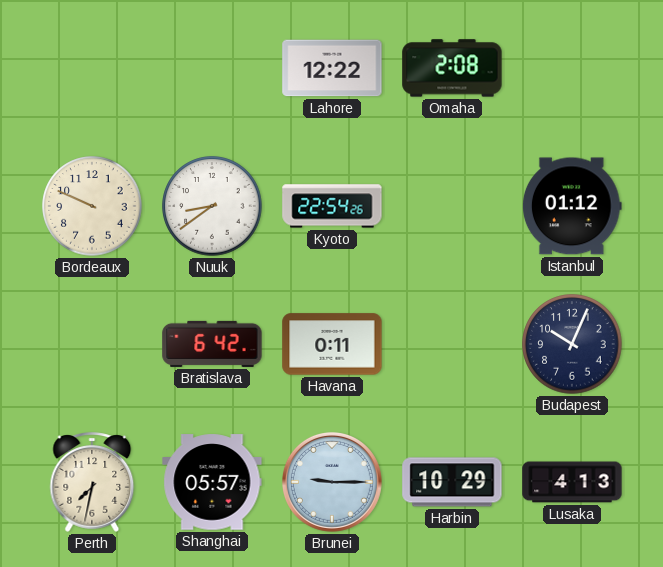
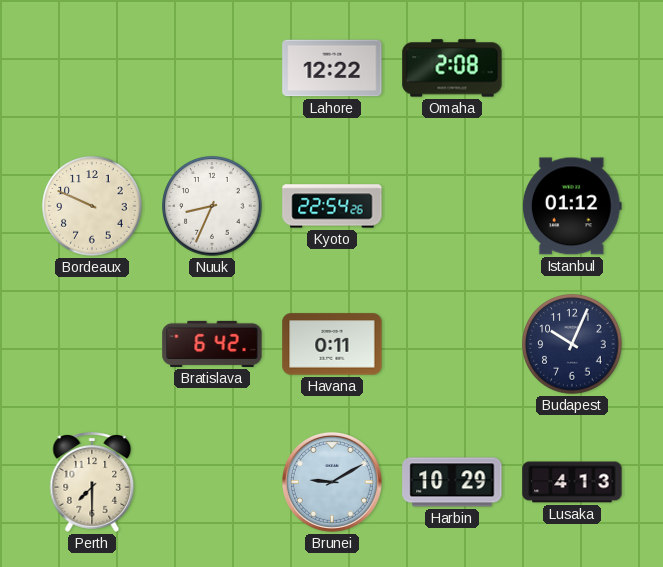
Nuuk: 8:39 -> 8:34
Perth: 7:32 -> 7:30
Shanghai: 05:57 -> none
Brunei: 9:15 -> 9:10
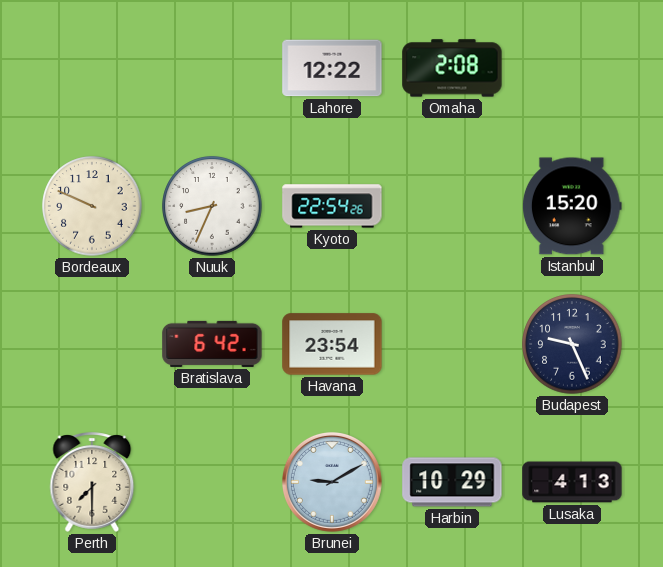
Istanbul: 01:12 -> 15:20
Havana: 0:11 -> 23:54
Budapest: 10:04 -> 9:26
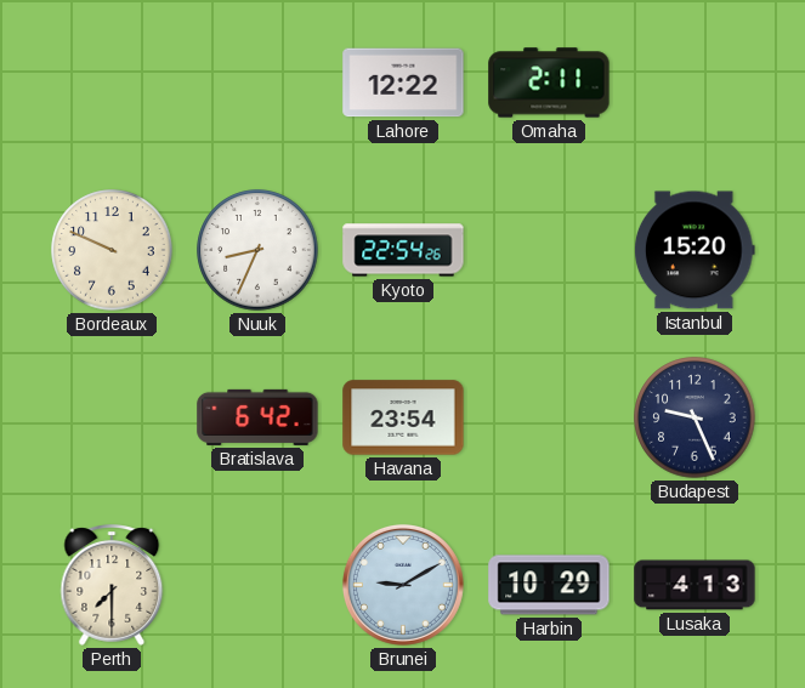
Omaha: 2:08 -> 2:11
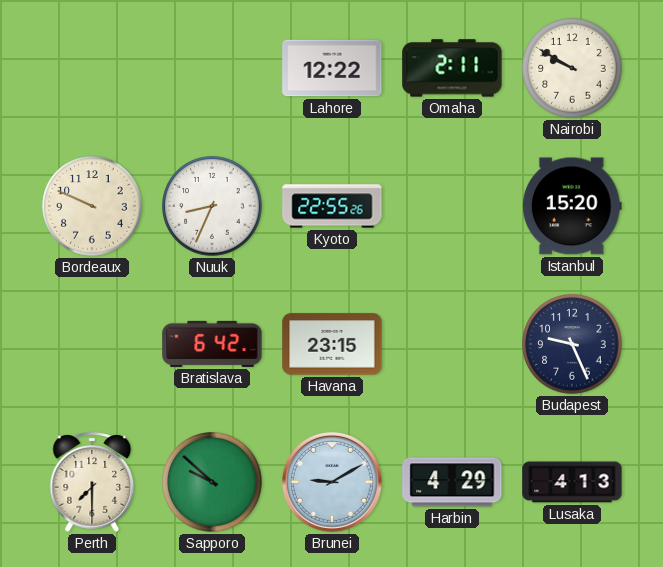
Nairobi: none -> 9:50
Kyoto: 22:54 -> 22:55
Havana: 23:54 -> 23:15
Sapporo: none -> 9:52
Harbin: 10:29 -> 4:29
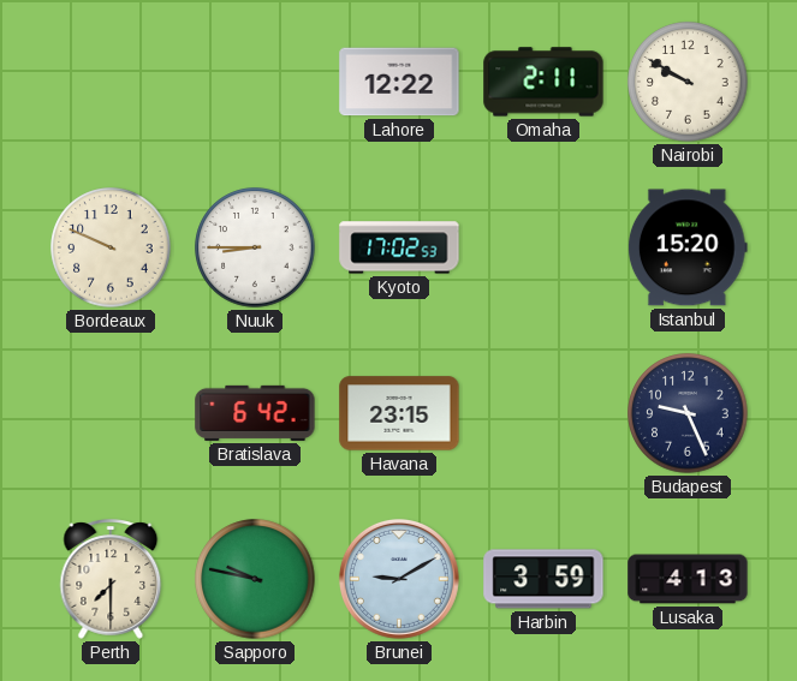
Nuuk: 8:34 -> 8:45
Kyoto: 22:55 -> 17:02
Sapporo: 9:52 -> 9:47
Harbin: 4:29 -> 3:59
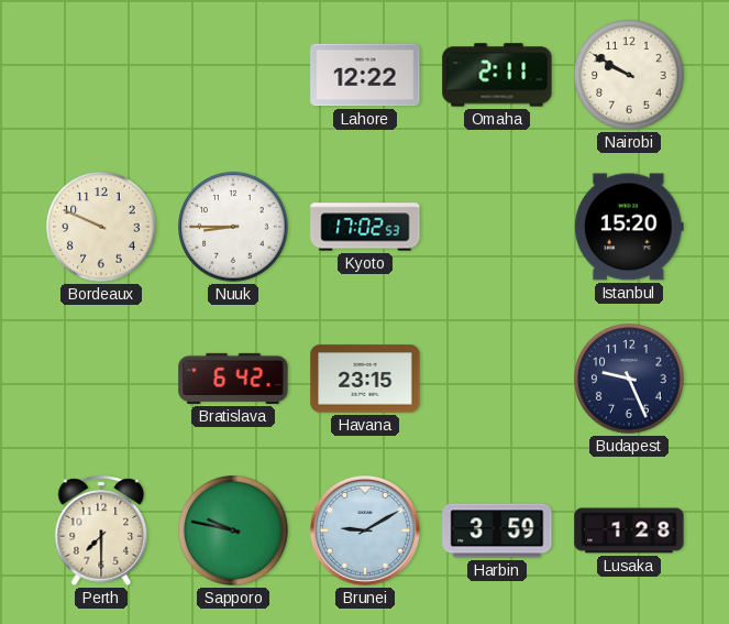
Lusaka: 4:13 -> 1:28
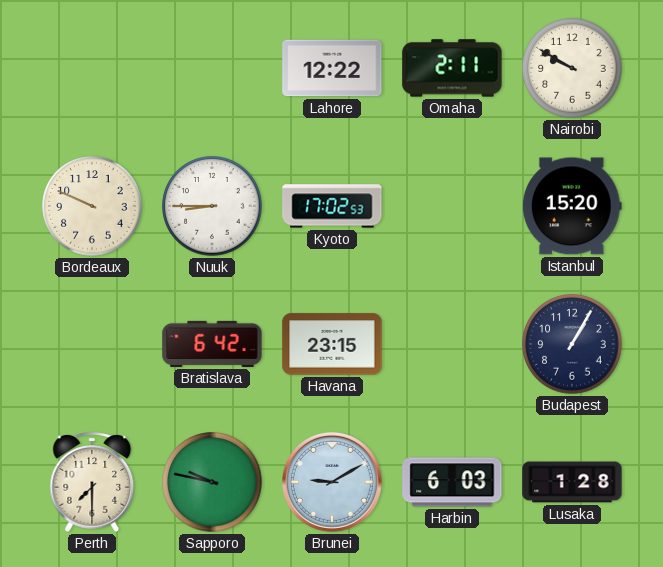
Budapest: 9:26 -> 1:05
Harbin: 3:59 -> 6:03
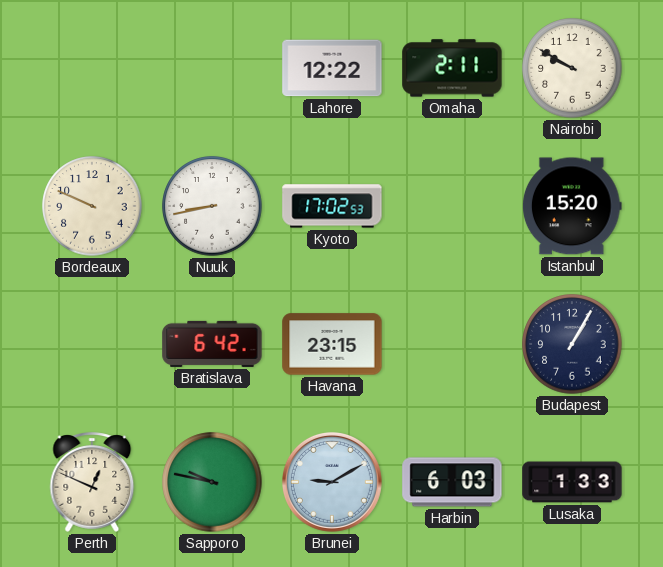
Nuuk: 8:45 -> 8:43
Perth: 7:30 -> 12:49
Lusaka: 1:28 -> 1:33
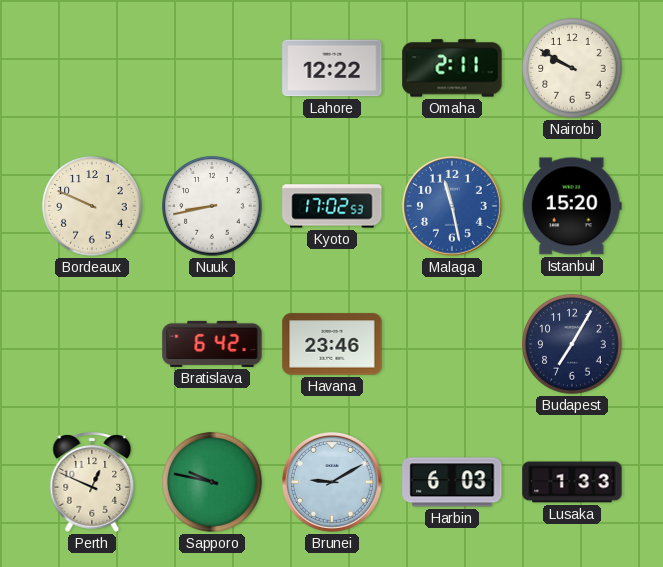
Malaga: none -> 11:28
Havana: 23:15 -> 23:46
Budapest: 1:05 -> 7:05
